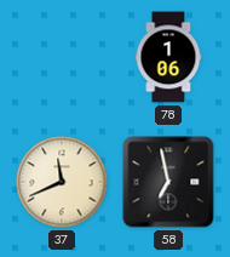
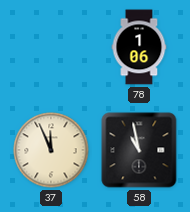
37: 11:41 -> 11:56
58: 6:58 -> 10:58
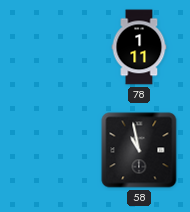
78: 1:06 -> 1:11
37: 11:56 -> none
